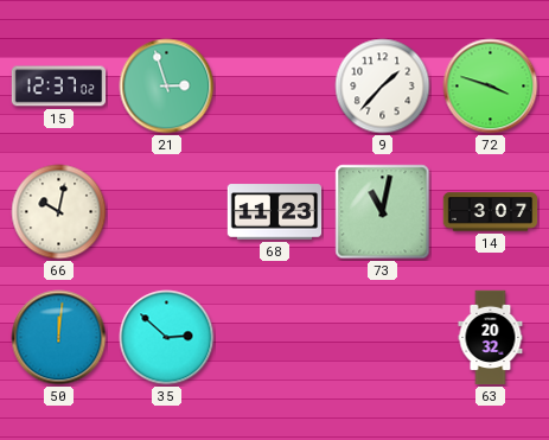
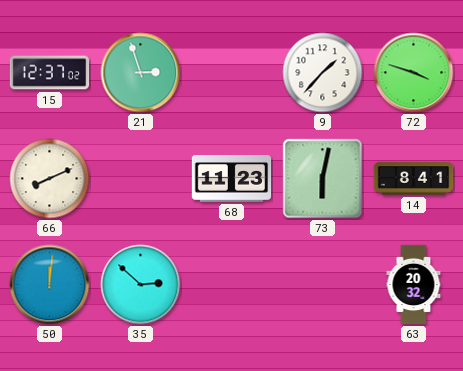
66: 10:02 -> 8:11
73: 11:02 -> 6:02
14: 3:07 -> 8:41
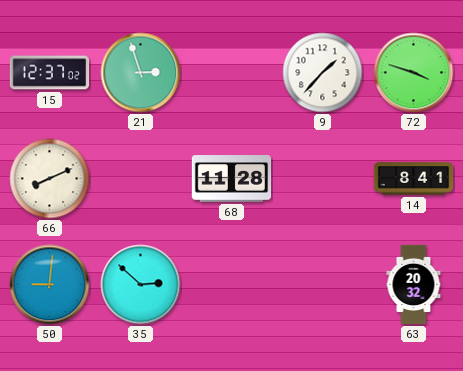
68: 11:23 -> 11:28
73: 6:02 -> none
50: 12:01 -> 9:01
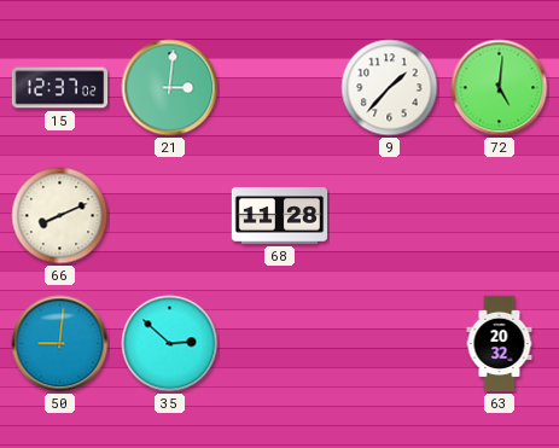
21: 2:57 -> 3:01
72: 3:48 -> 5:01
14: 8:41 -> none
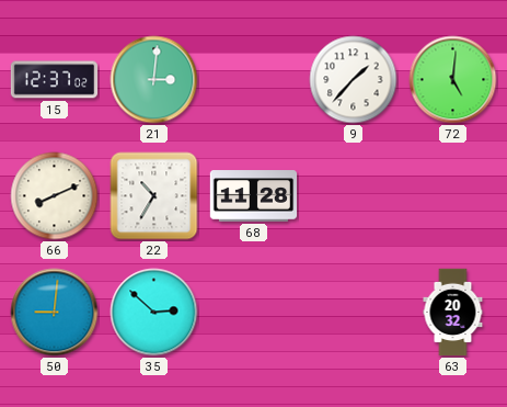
22: none -> 10:35
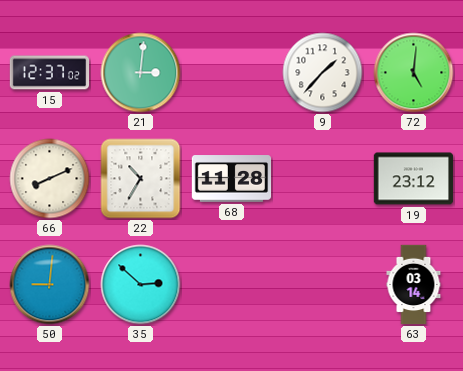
19: none -> 23:12
63: 20:32 -> 03:14
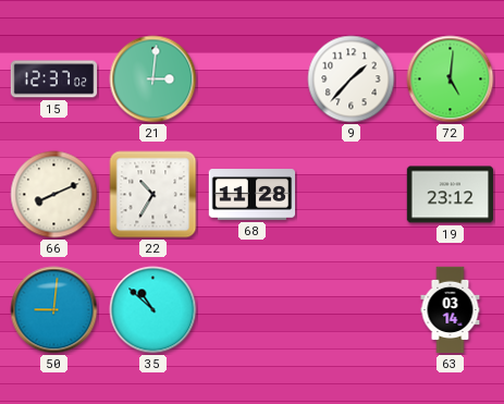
35: 2:52 -> 10:52
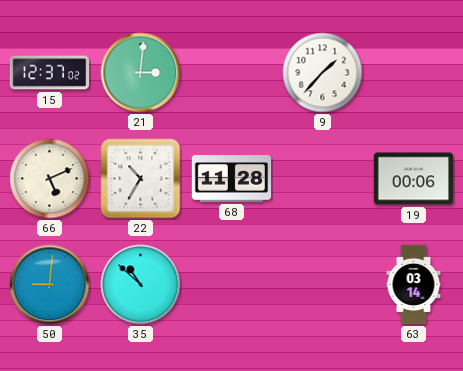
72: 5:01 -> none
66: 8:11 -> 5:11
19: 23:12 -> 00:06
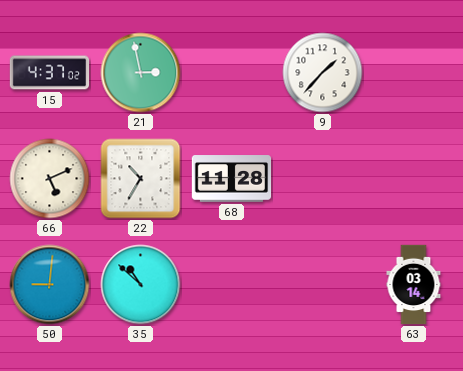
15: 12:37 -> 4:37
21: 3:01 -> 2:58
19: 00:06 -> none
